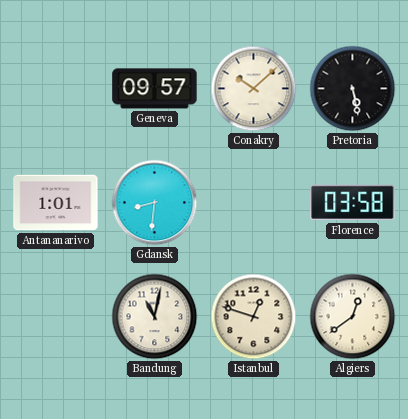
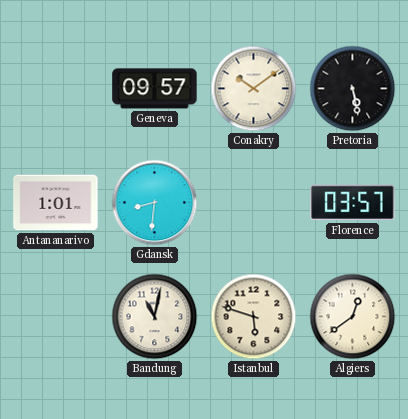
Conakry: 10:08 -> 10:09
Florence: 03:58 -> 03:57
Istanbul: 12:48 -> 5:48
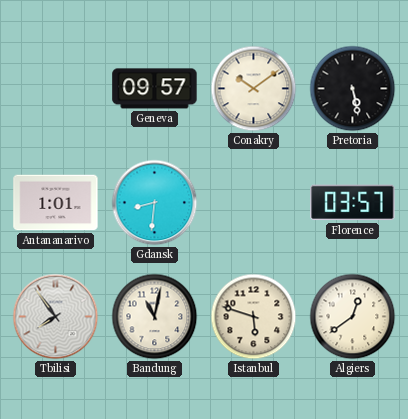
Tbilisi: none -> 7:54
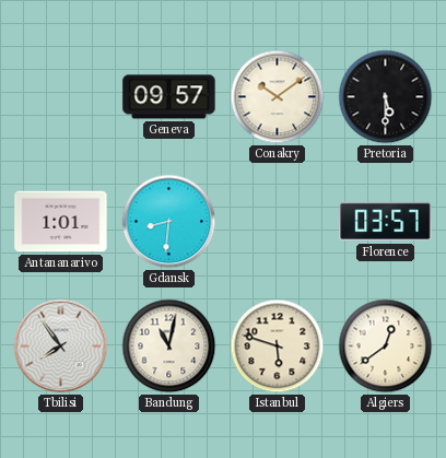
Pretoria: 5:28 -> 5:30
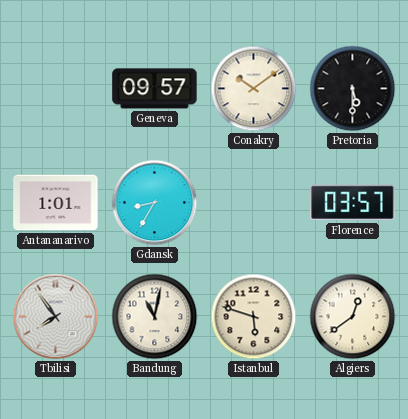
Gdansk: 8:31 -> 8:35
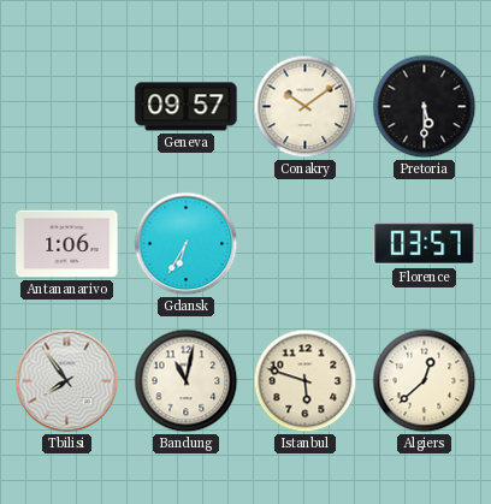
Antananarivo: 1:01 -> 1:06
Gdansk: 8:35 -> 6:35
Algiers: 12:39 -> 12:38
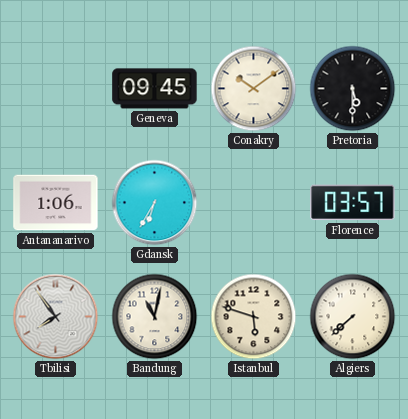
Geneva: 09:57 -> 09:45
Algiers: 12:38 -> 7:38
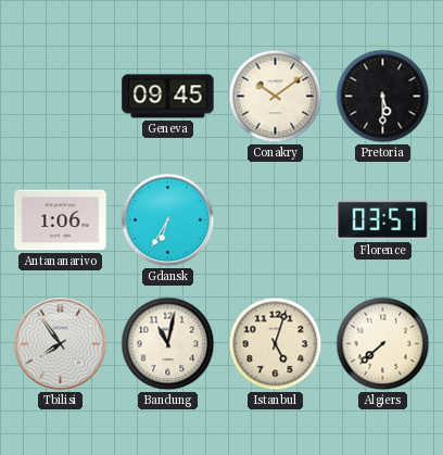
Istanbul: 5:48 -> 5:03
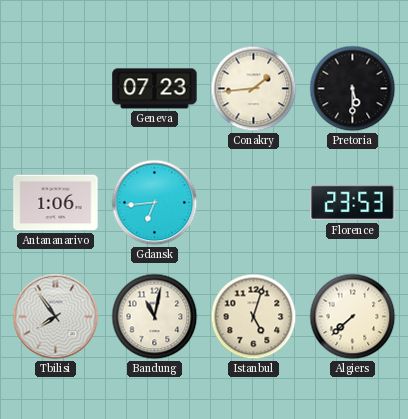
Geneva: 09:45 -> 07:23
Conakry: 10:09 -> 1:44
Gdansk: 6:35 -> 6:44
Florence: 03:57 -> 23:53
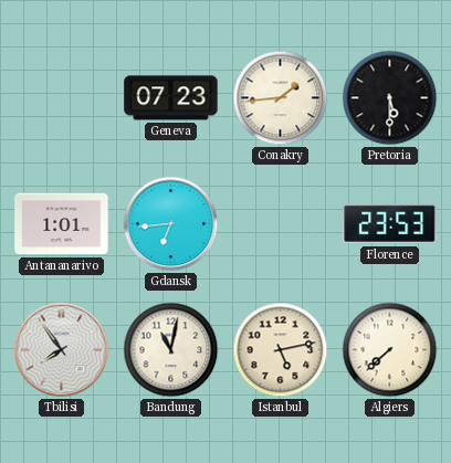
Antananarivo: 1:06 -> 1:01
Istanbul: 5:03 -> 5:13
